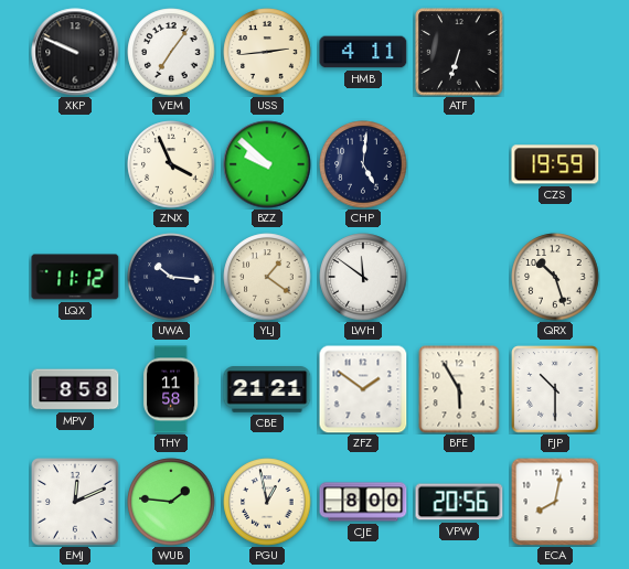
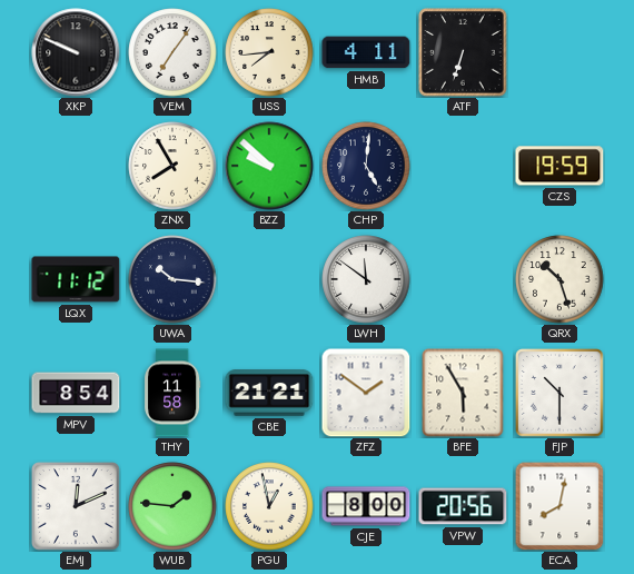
USS: 2:44 -> 7:44
ZNX: 3:56 -> 7:55
YLJ: 1:21 -> none
MPV: 8:58 -> 8:54
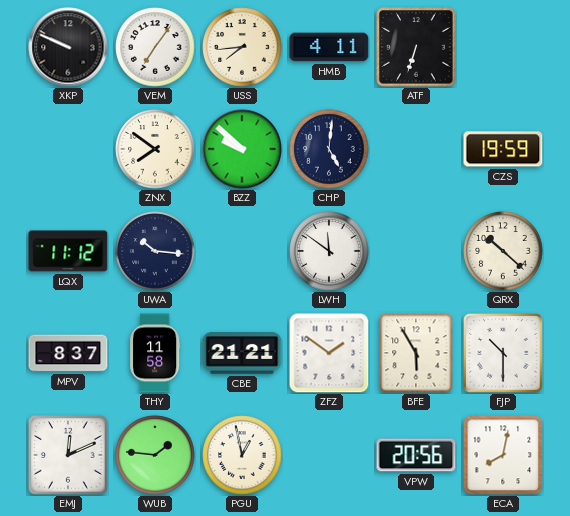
ZNX: 7:55 -> 7:51
QRX: 10:27 -> 10:22
MPV: 8:54 -> 8:37
CJE: 8:00 -> none
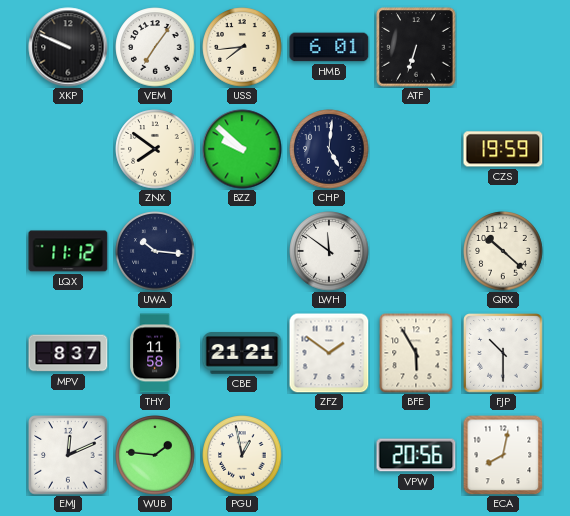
HMB: 4:11 -> 6:01
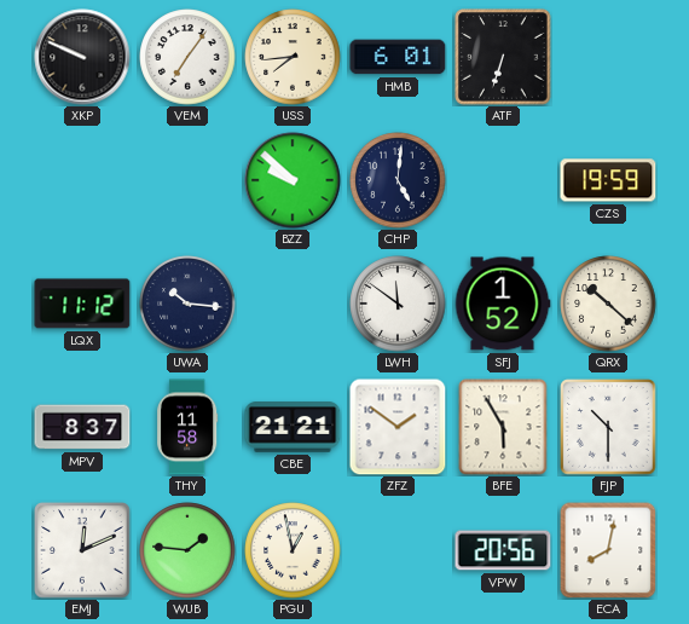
ZNX: 7:51 -> none
SFJ: none -> 1:52
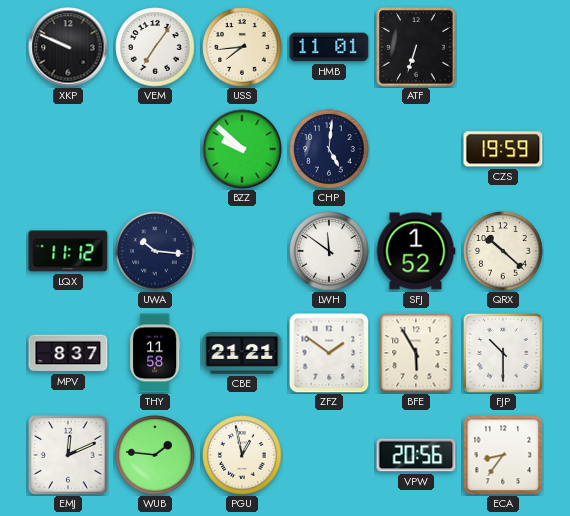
HMB: 6:01 -> 11:01
ECA: 8:02 -> 8:36
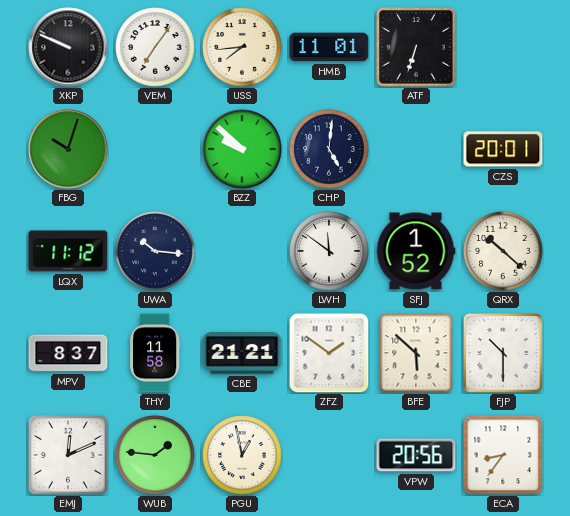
FBG: none -> 10:03
CZS: 19:59 -> 20:01
BFE: 5:55 -> 5:52
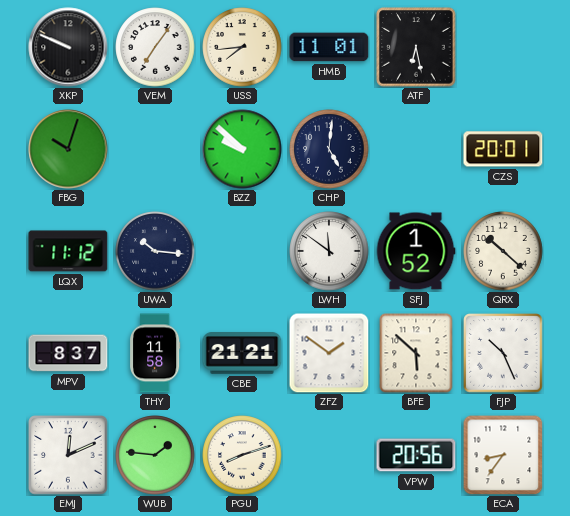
ATF: 6:33 -> 6:28
FJP: 10:30 -> 10:26
PGU: 12:58 -> 8:12
